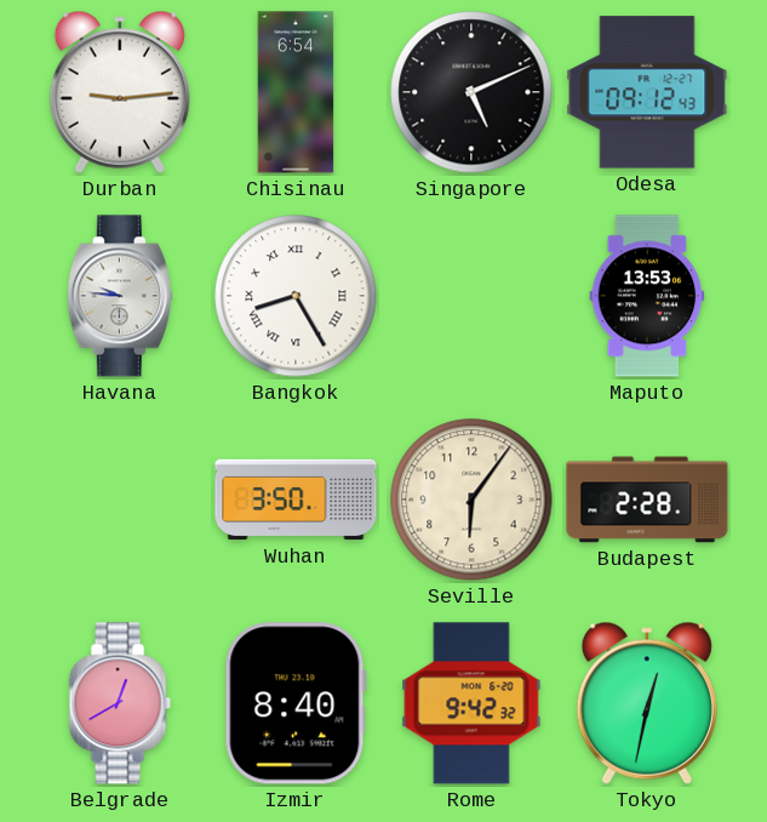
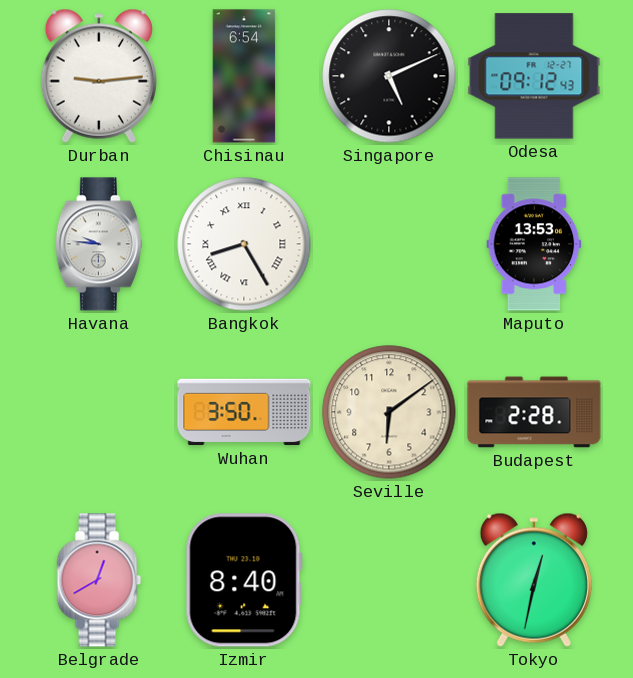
Seville: 6:06 -> 6:09
Rome: 9:42 -> none
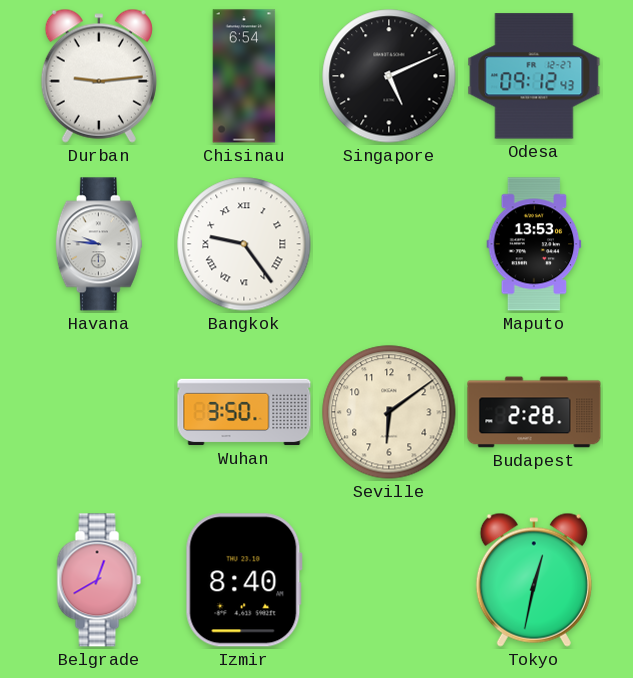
Bangkok: 8:25 -> 9:24
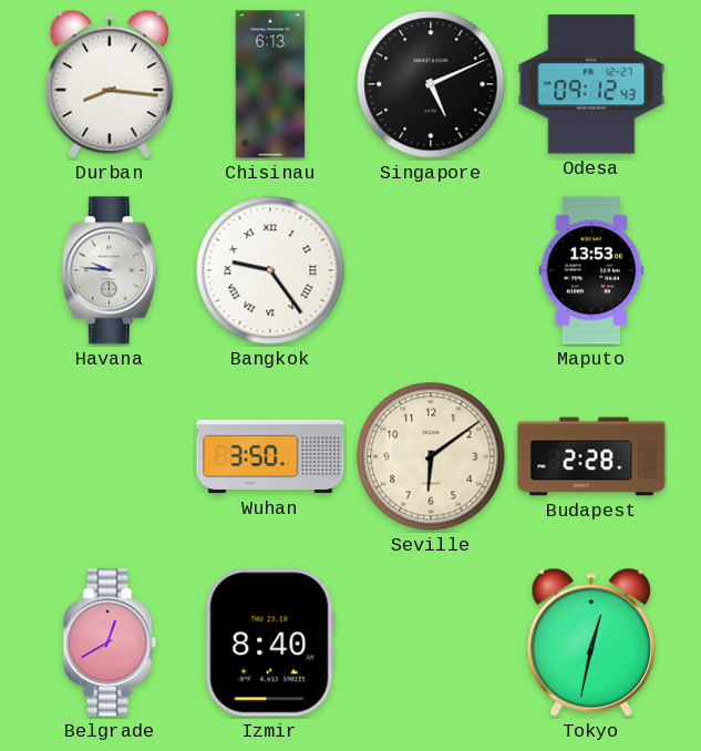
Durban: 9:14 -> 8:16
Chisinau: 6:54 -> 6:13
